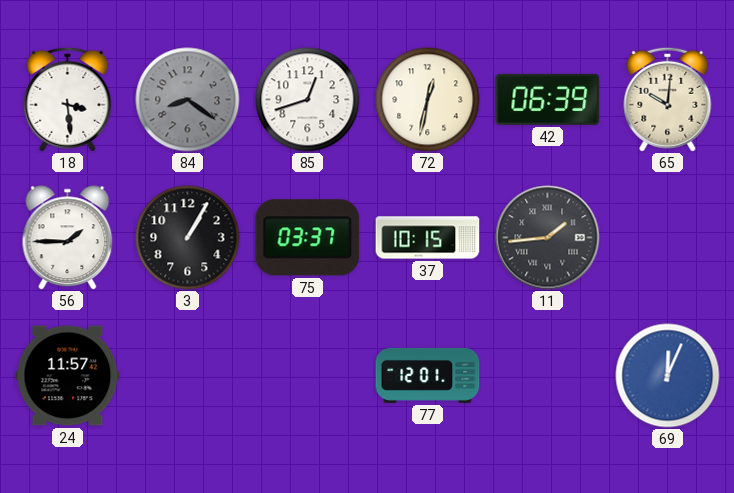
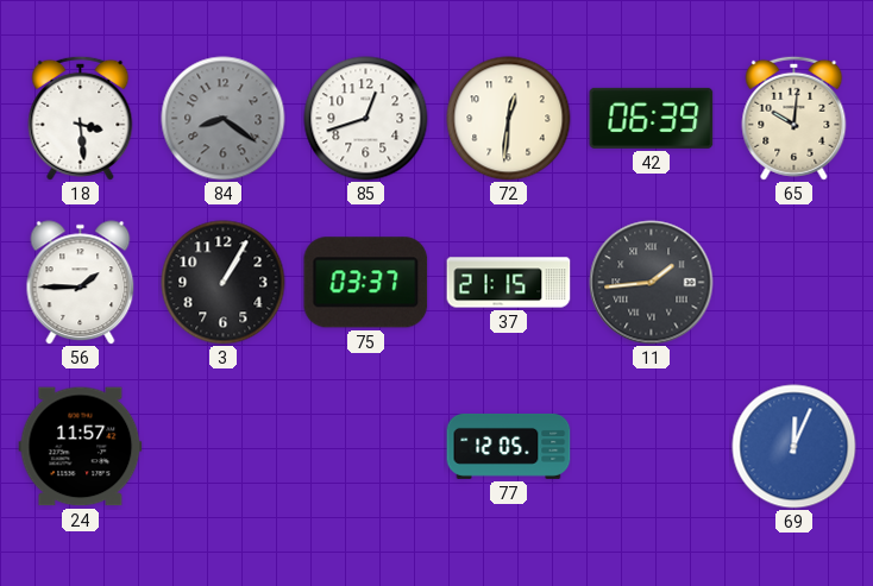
72: 12:32 -> 12:31
37: 10:15 -> 21:15
77: 12:01 -> 12:05
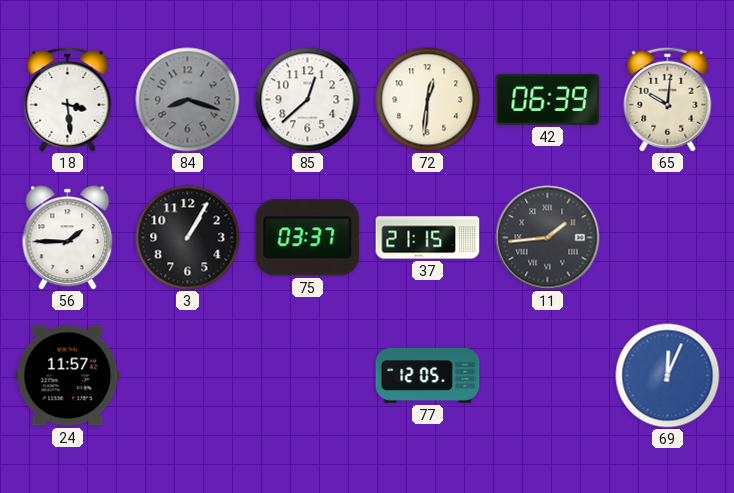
84: 8:21 -> 8:18
85: 12:42 -> 12:38
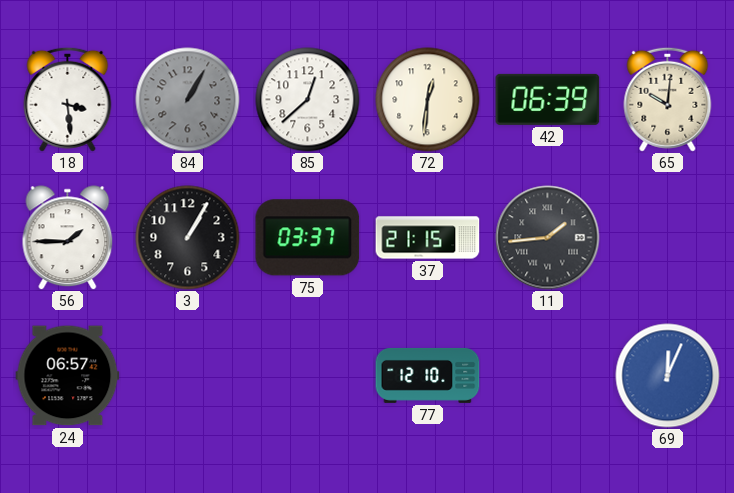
84: 8:18 -> 1:05
24: 11:57 -> 06:57
77: 12:05 -> 12:10
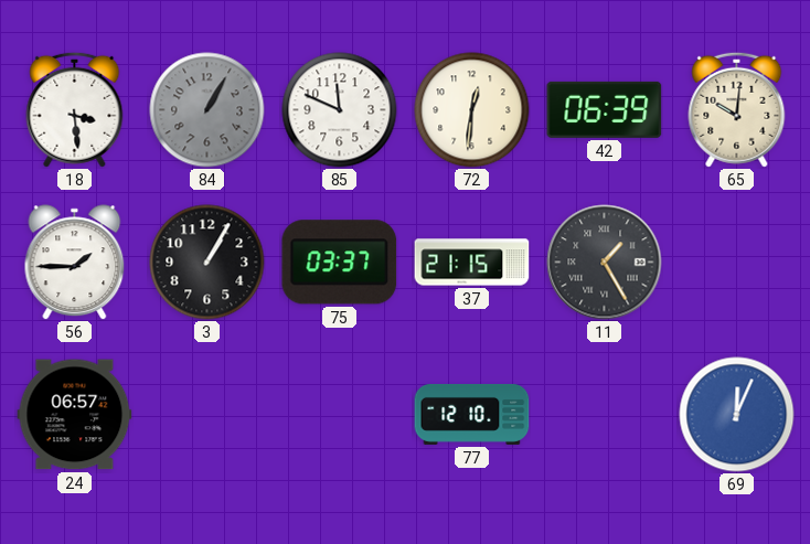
85: 12:38 -> 11:49
11: 1:44 -> 1:25
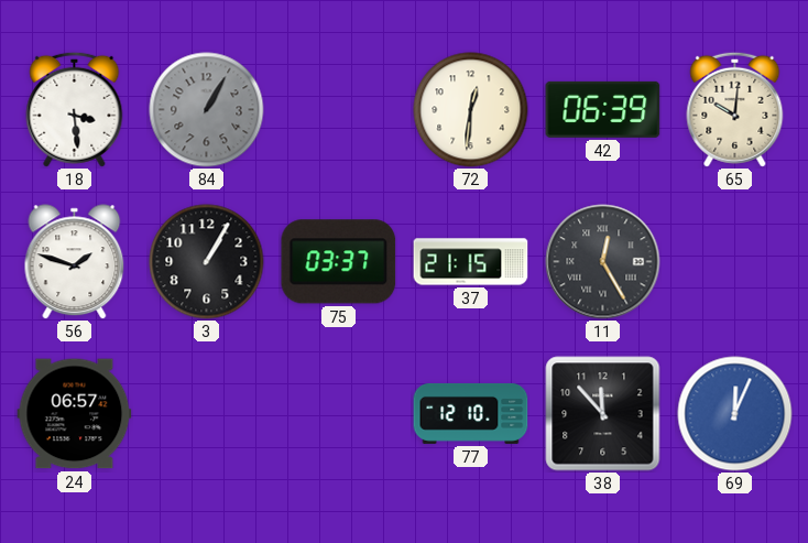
85: 11:49 -> none
56: 1:45 -> 1:48
11: 1:25 -> 12:25
38: none -> 11:53
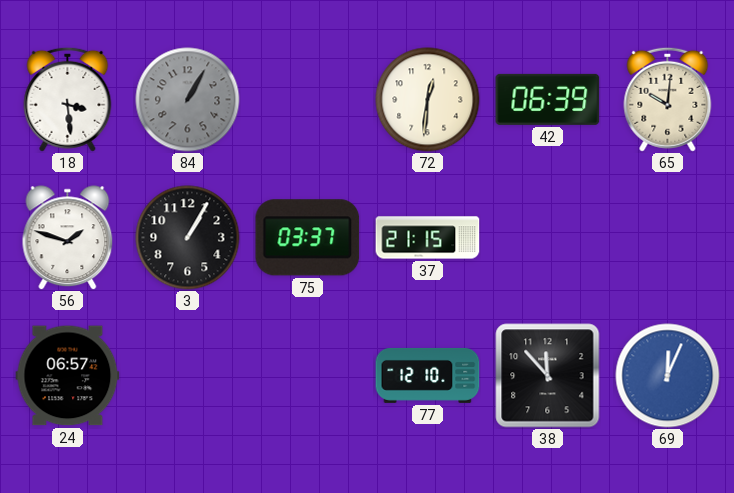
11: 12:25 -> none
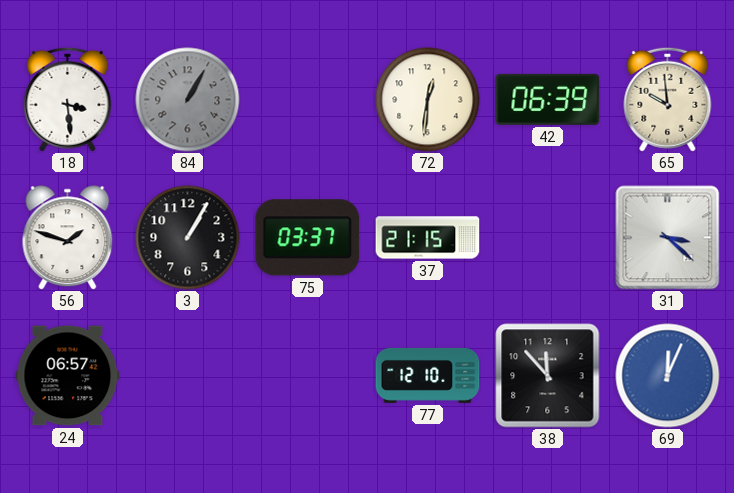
65: 10:01 -> 9:59
31: none -> 3:22
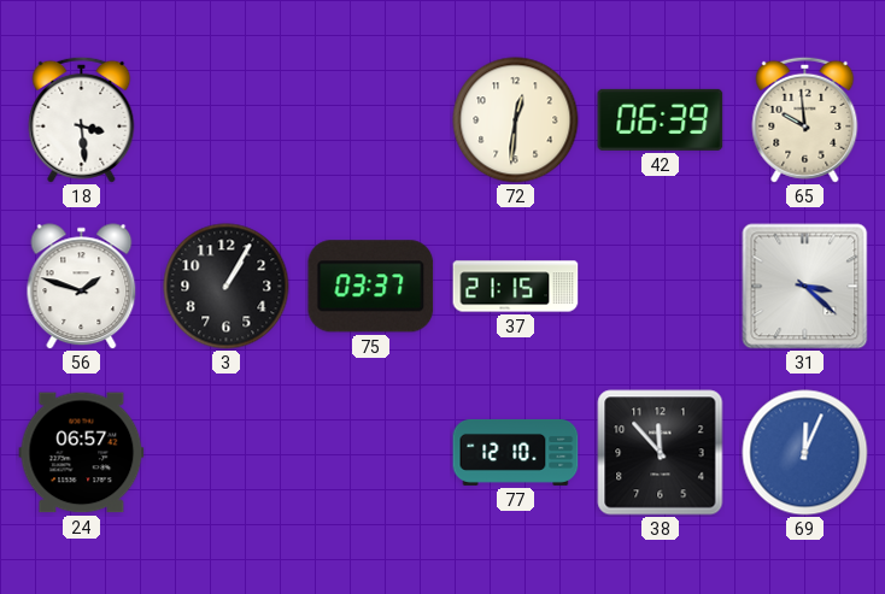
84: 1:05 -> none
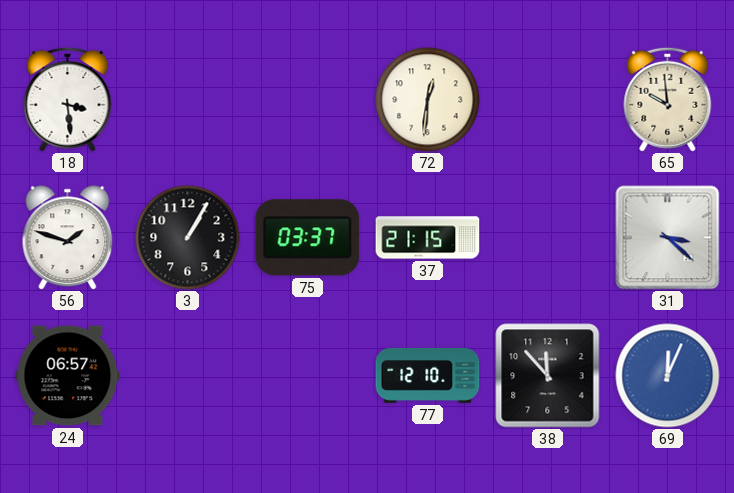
42: 06:39 -> none
